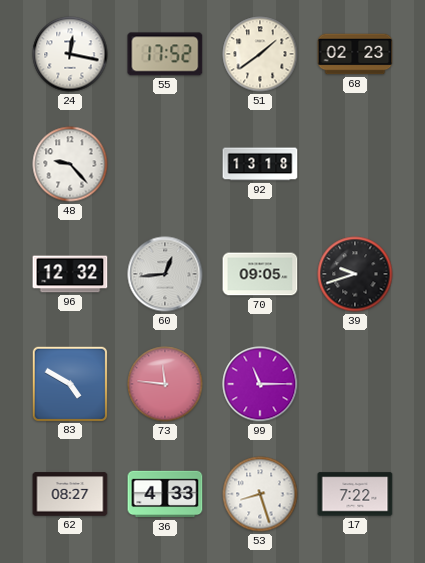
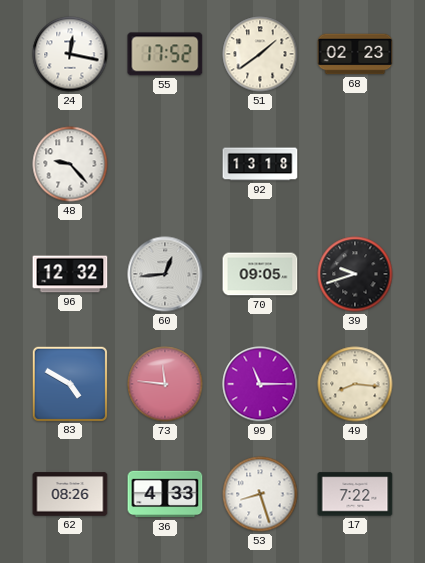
49: none -> 8:16
62: 08:27 -> 08:26
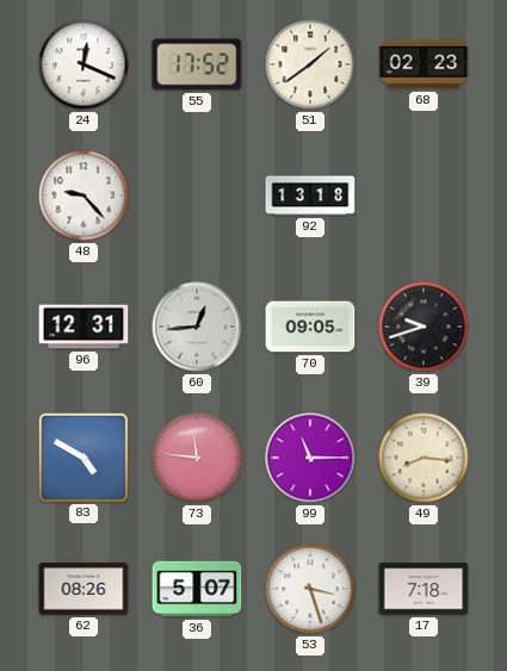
24: 12:17 -> 12:19
96: 12:32 -> 12:31
36: 4:33 -> 5:07
53: 8:27 -> 3:27
17: 7:22 -> 7:18
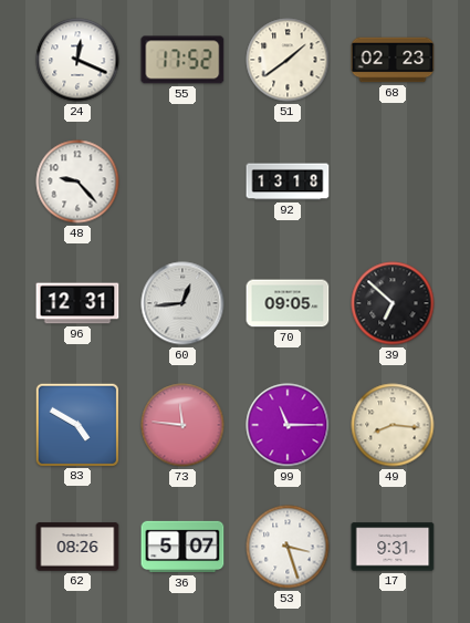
39: 9:42 -> 6:52
17: 7:18 -> 9:31
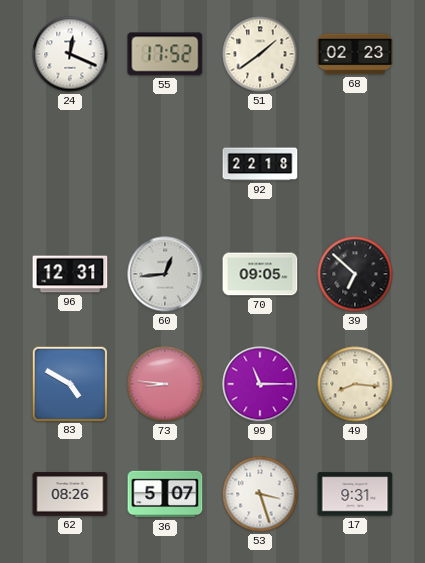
48: 9:23 -> none
92: 13:18 -> 22:18
73: 11:46 -> 8:46
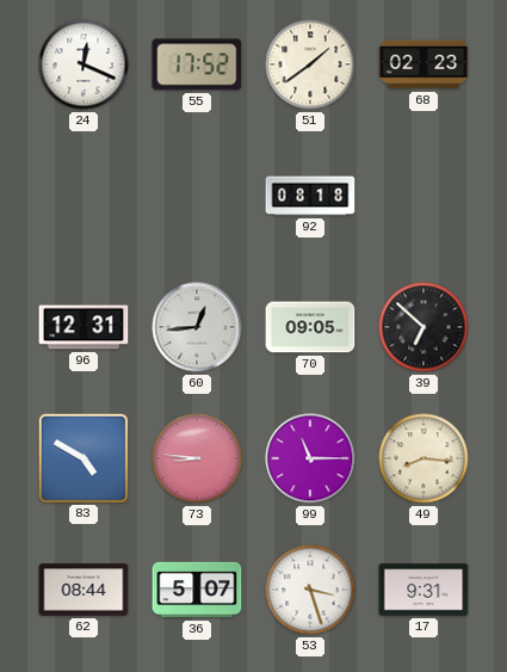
92: 22:18 -> 08:18
62: 08:26 -> 08:44
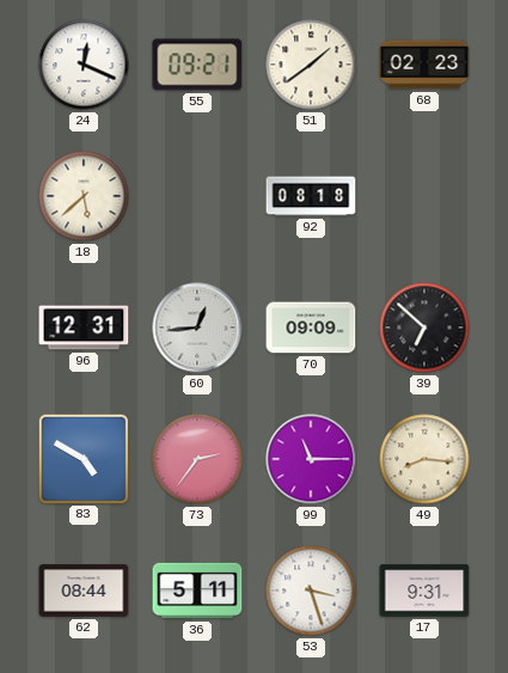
55: 17:52 -> 09:21
18: none -> 5:38
70: 09:05 -> 09:09
73: 8:46 -> 2:36
36: 5:07 -> 5:11
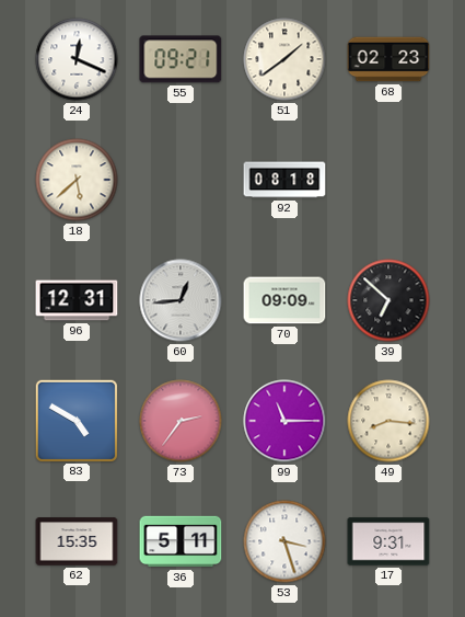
62: 08:44 -> 15:35
